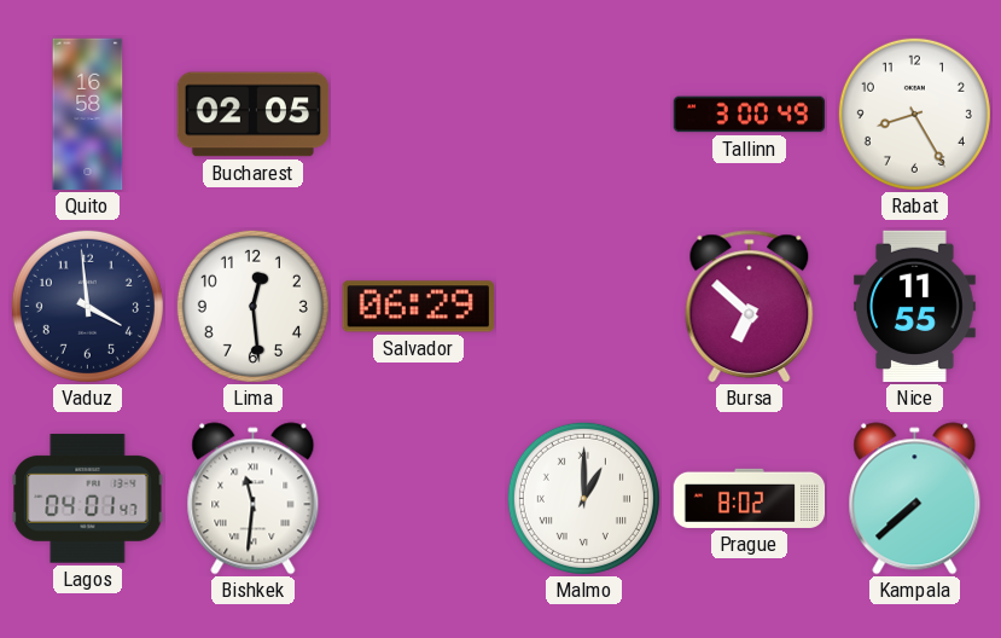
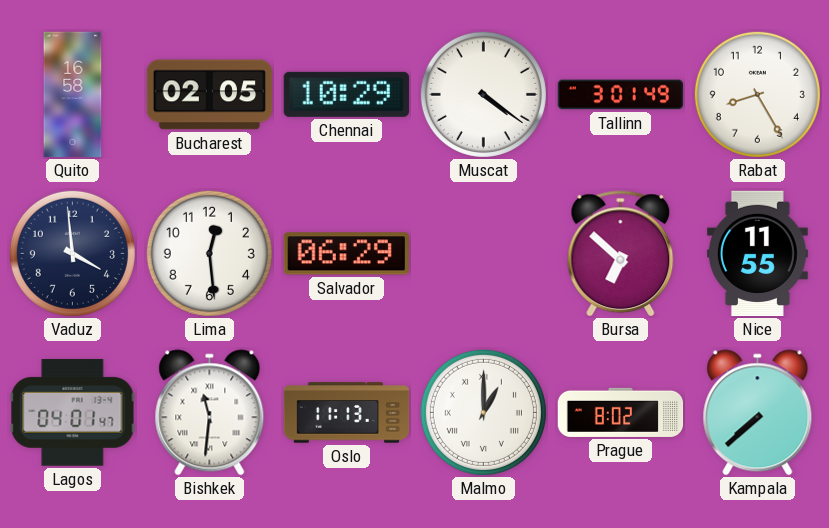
Chennai: none -> 10:29
Muscat: none -> 4:21
Tallinn: 3:00 -> 3:01
Oslo: none -> 11:13
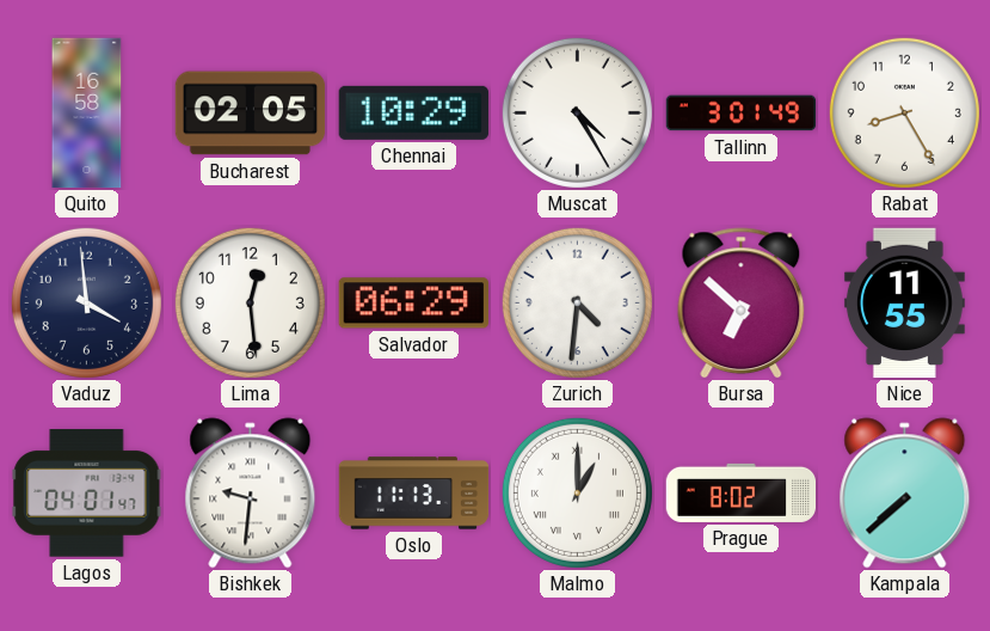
Muscat: 4:21 -> 4:25
Zurich: none -> 4:31
Bishkek: 11:31 -> 9:31
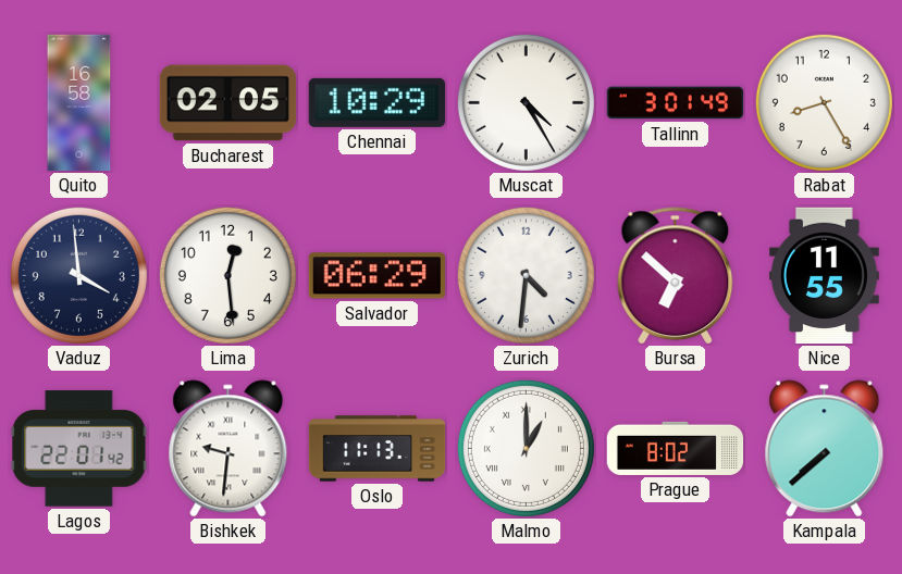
Lagos: 04:01 -> 22:01
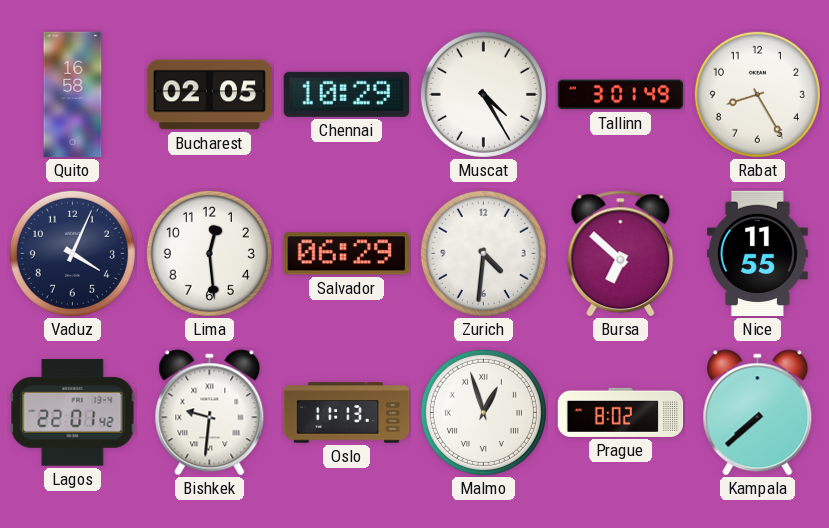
Vaduz: 3:59 -> 4:04
Malmo: 1:00 -> 12:57
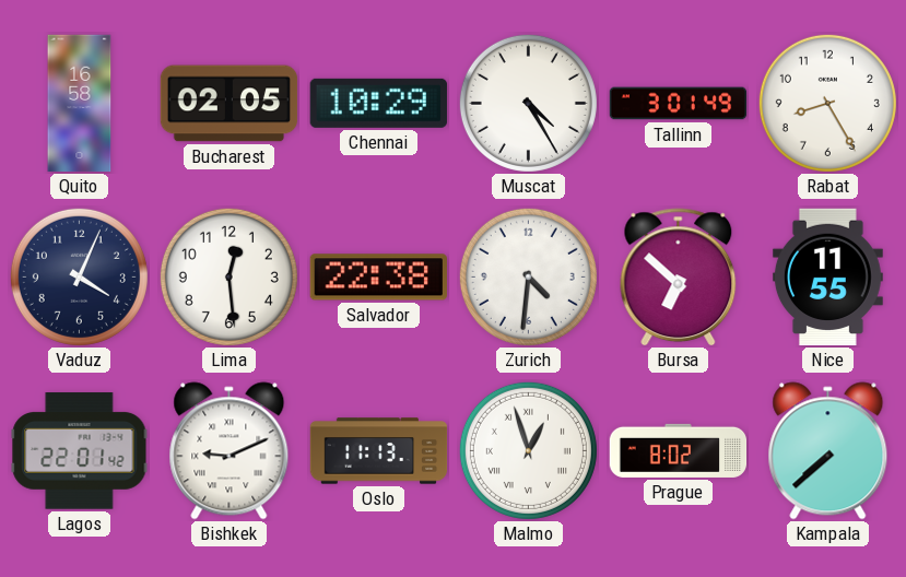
Salvador: 06:29 -> 22:38
Bishkek: 9:31 -> 9:11
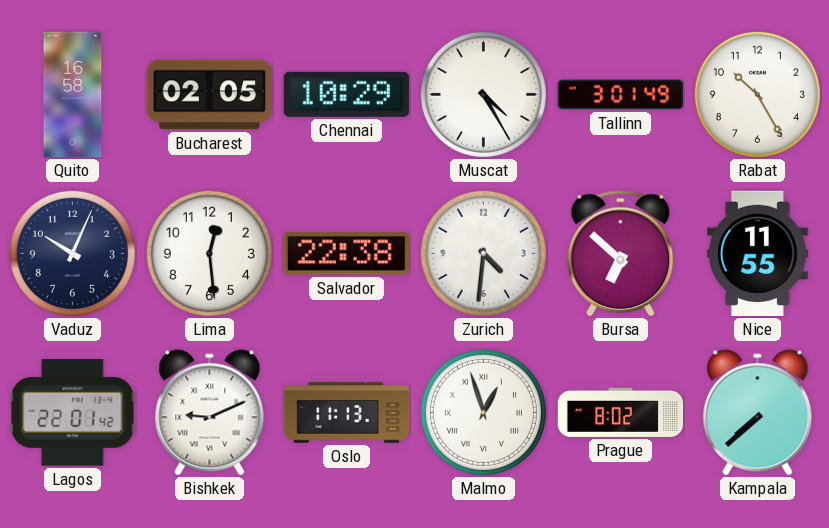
Rabat: 8:25 -> 10:25
Vaduz: 4:04 -> 10:04
